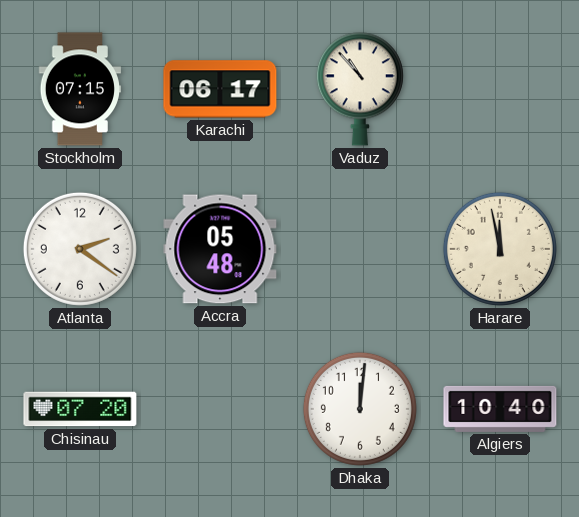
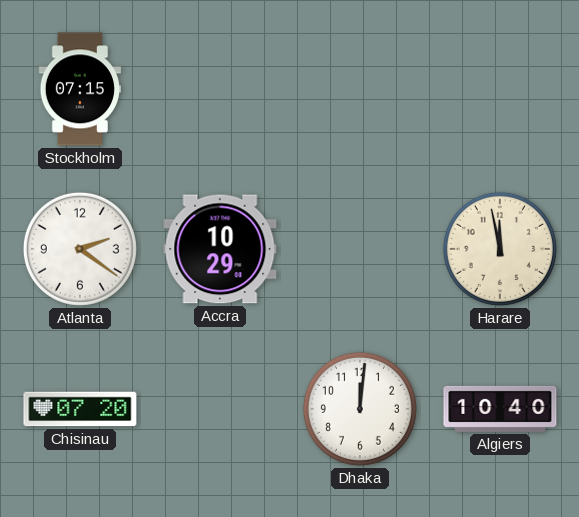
Karachi: 06:17 -> none
Vaduz: 10:53 -> none
Accra: 05:48 -> 10:29
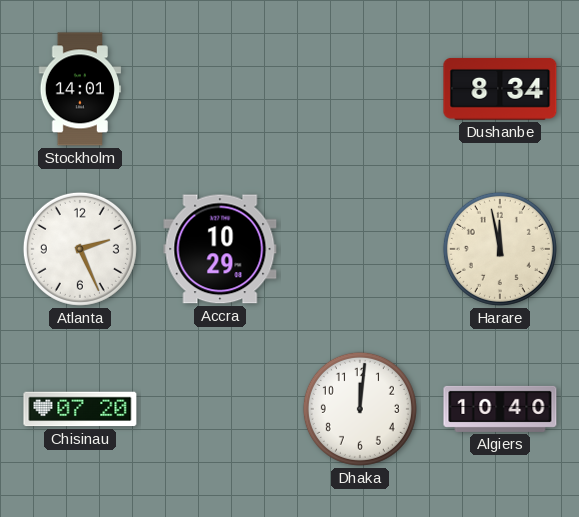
Stockholm: 07:15 -> 14:01
Dushanbe: none -> 8:34
Atlanta: 2:21 -> 2:26
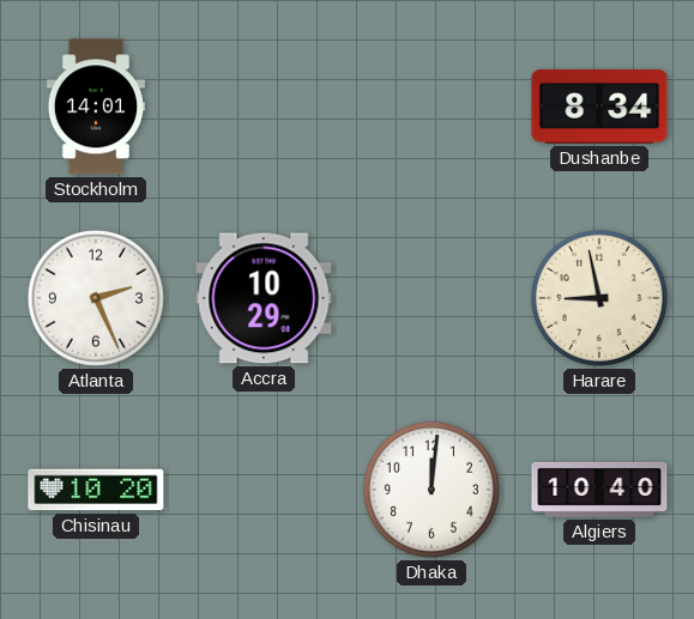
Harare: 11:58 -> 8:58
Chisinau: 07:20 -> 10:20
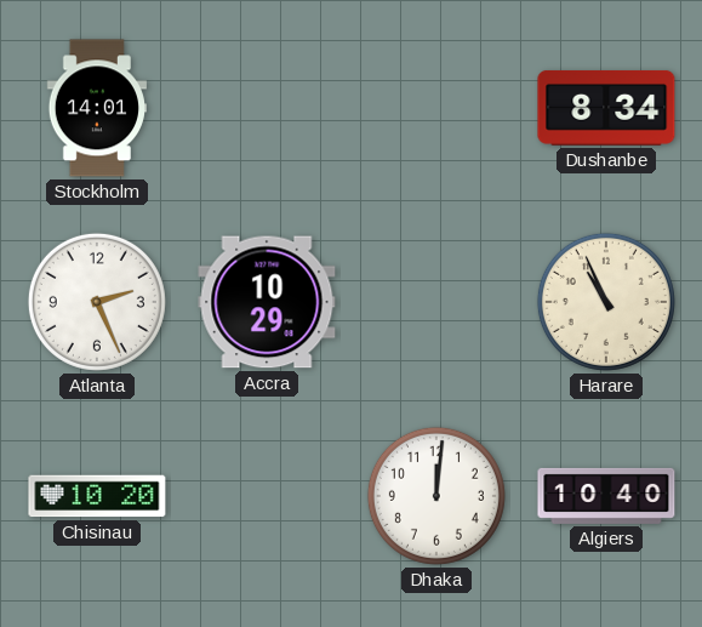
Harare: 8:58 -> 10:56
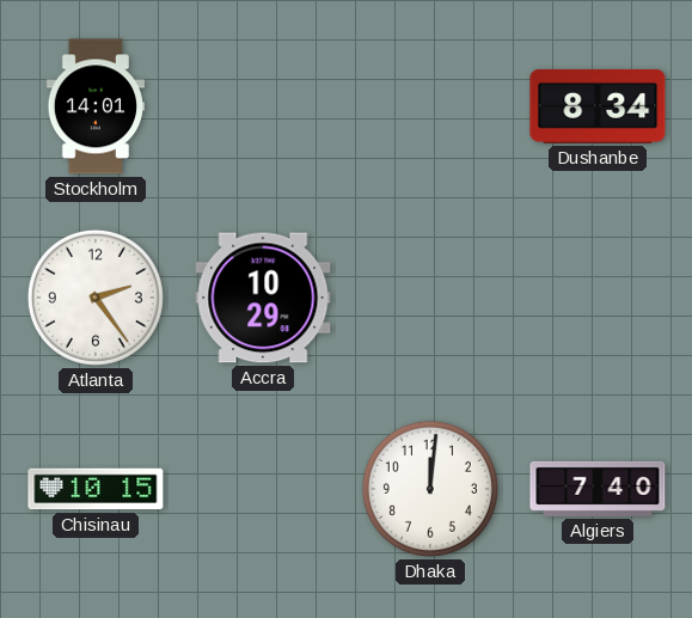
Atlanta: 2:26 -> 2:24
Harare: 10:56 -> none
Chisinau: 10:20 -> 10:15
Algiers: 10:40 -> 7:40
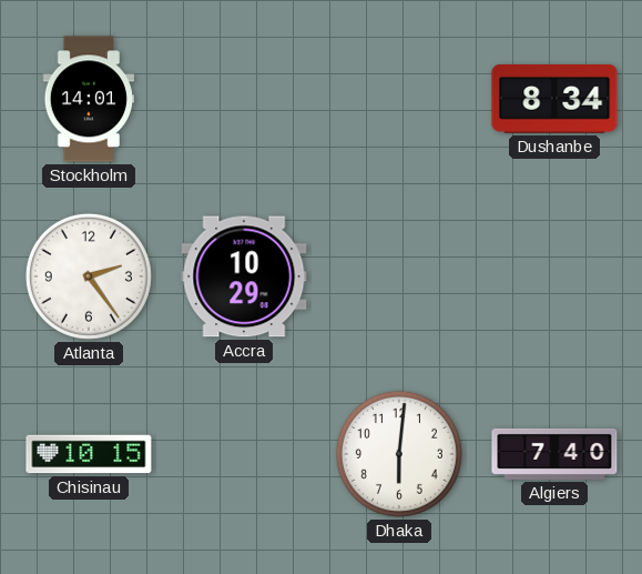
Dhaka: 12:01 -> 6:01
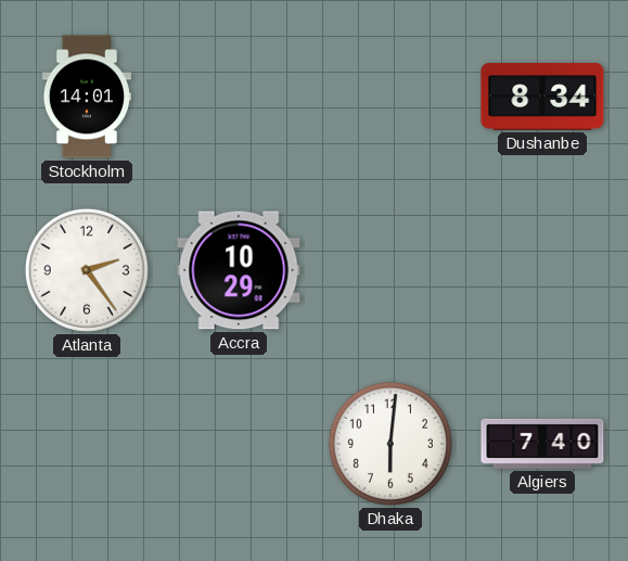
Chisinau: 10:15 -> none
